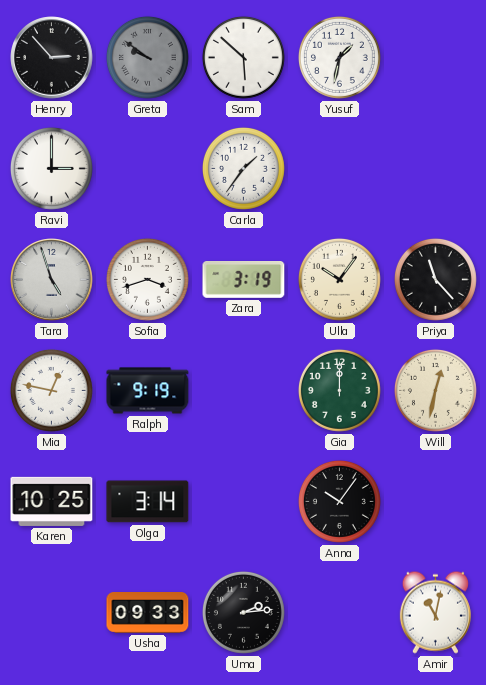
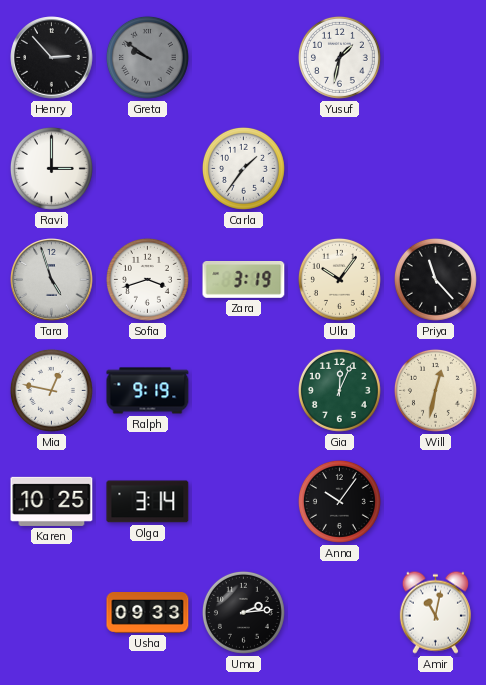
Sam: 5:52 -> none
Gia: 12:00 -> 12:04
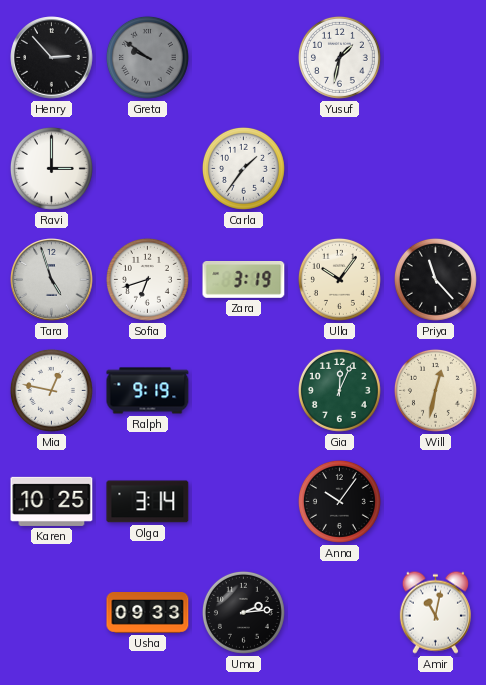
Sofia: 3:42 -> 6:42
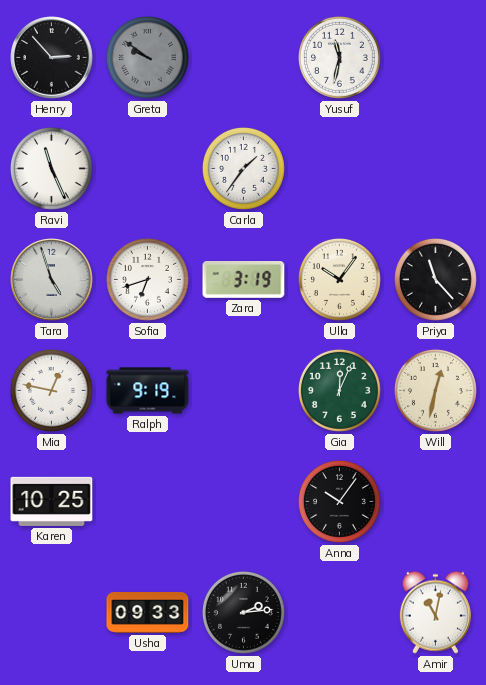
Yusuf: 1:32 -> 11:32
Ravi: 3:00 -> 11:26
Olga: 3:14 -> none
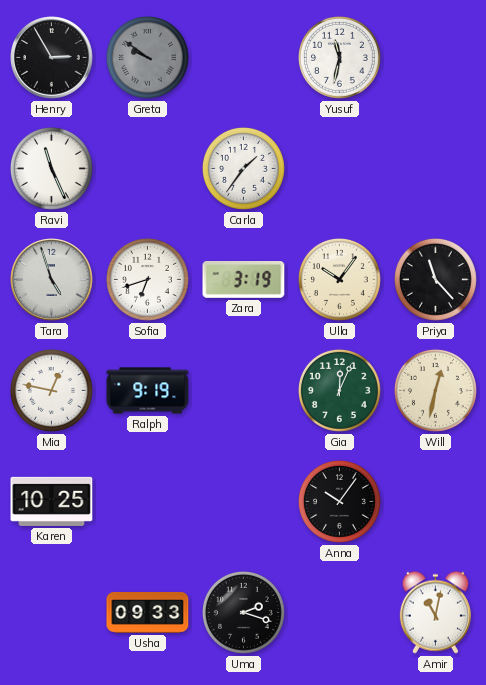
Henry: 2:53 -> 2:55
Uma: 2:14 -> 2:18
